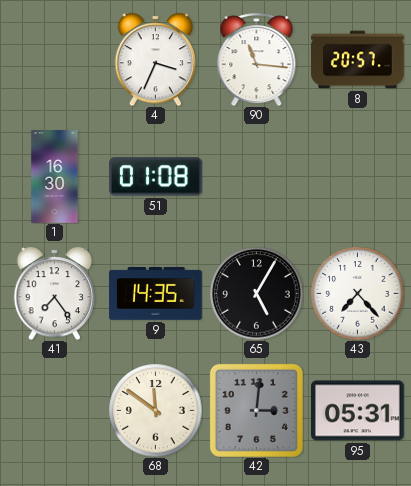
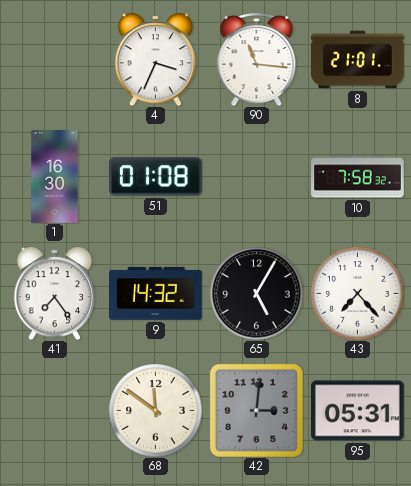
8: 20:57 -> 21:01
10: none -> 7:58
9: 14:35 -> 14:32
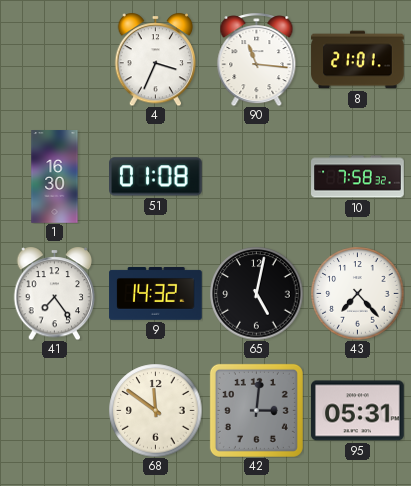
65: 5:05 -> 5:02
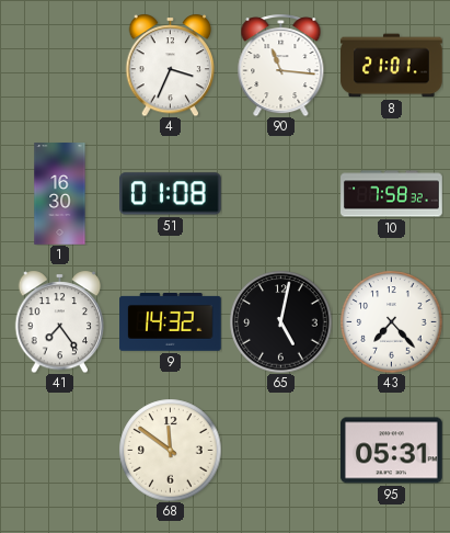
42: 3:01 -> none
